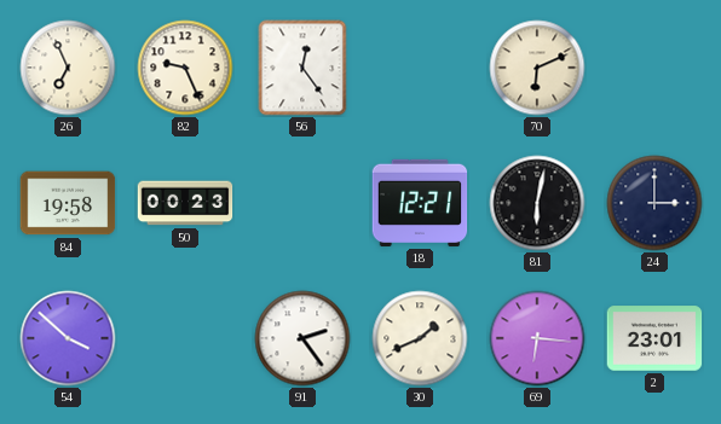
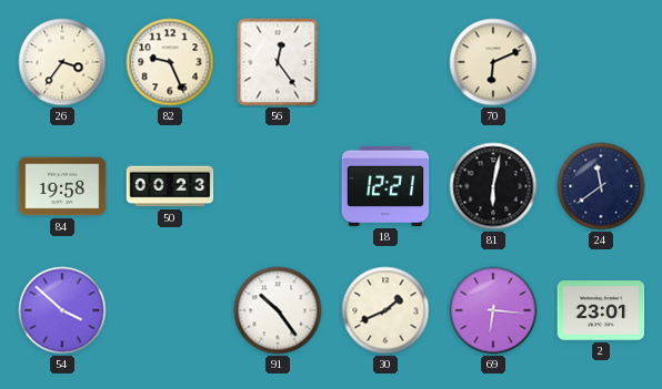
26: 6:56 -> 3:36
24: 3:00 -> 11:39
91: 2:24 -> 10:24
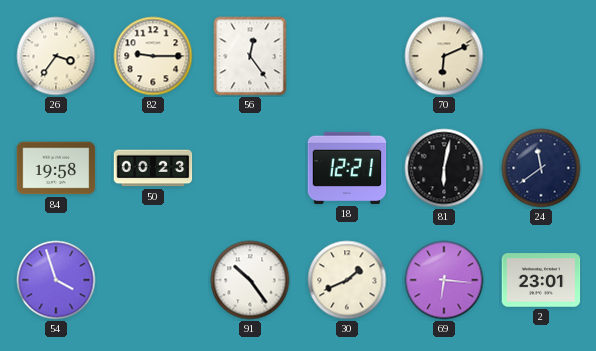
82: 9:26 -> 9:15
54: 3:52 -> 3:57
